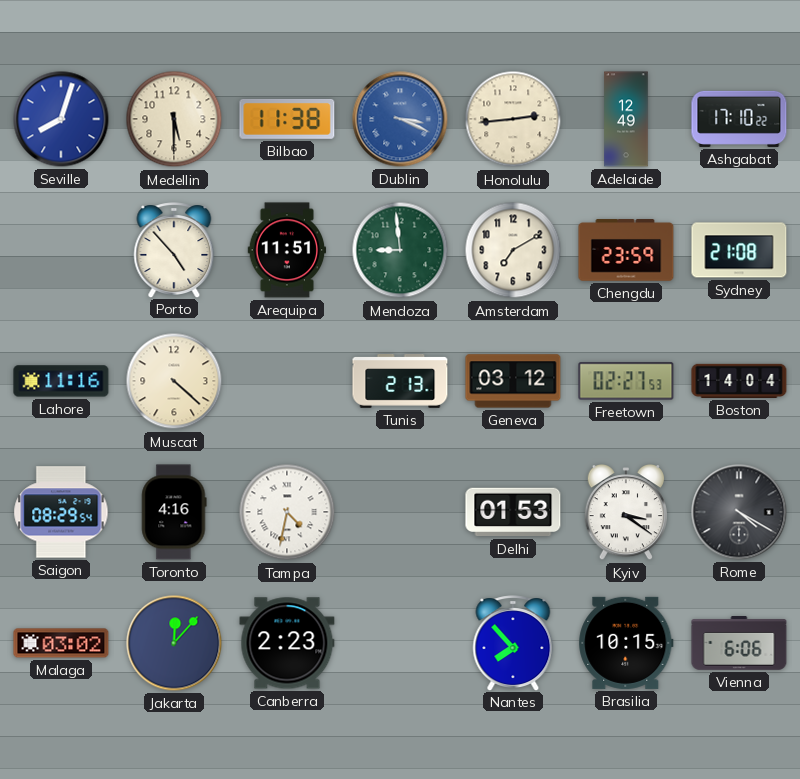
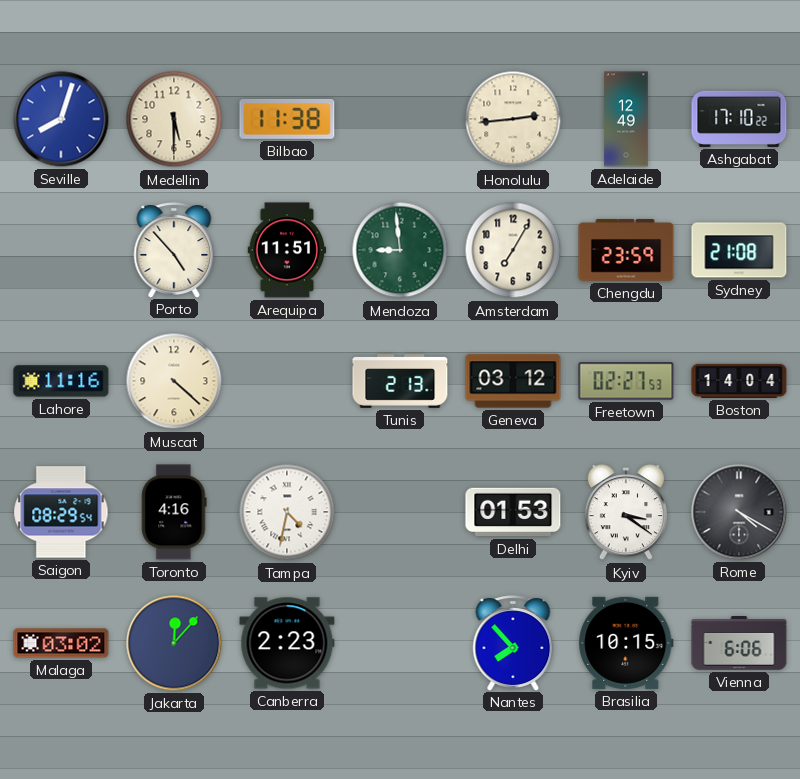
Dublin: 3:19 -> none
Amsterdam: 7:10 -> 7:05
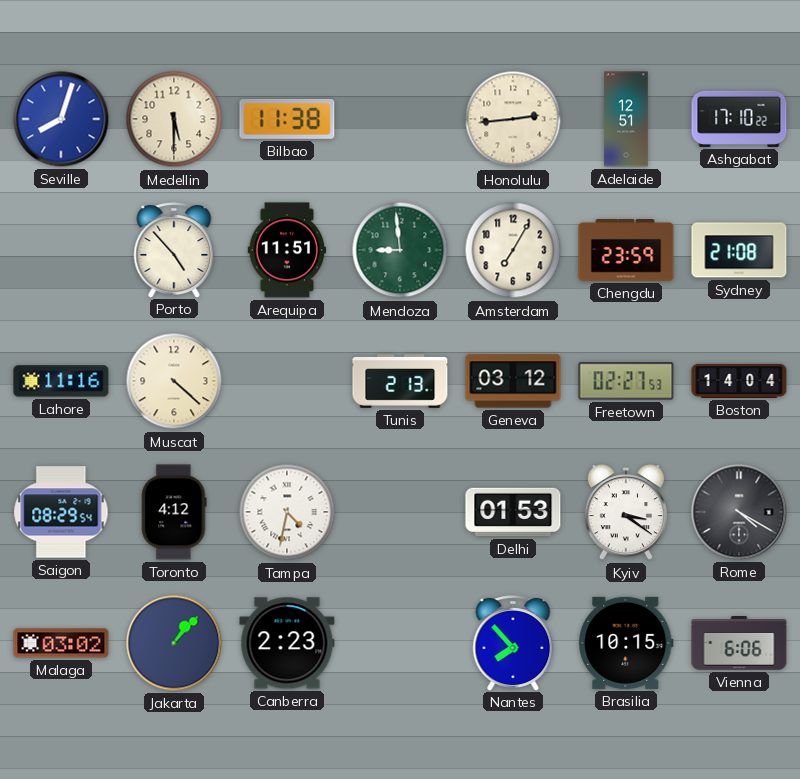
Adelaide: 12:49 -> 12:51
Toronto: 4:16 -> 4:12
Jakarta: 12:07 -> 1:07
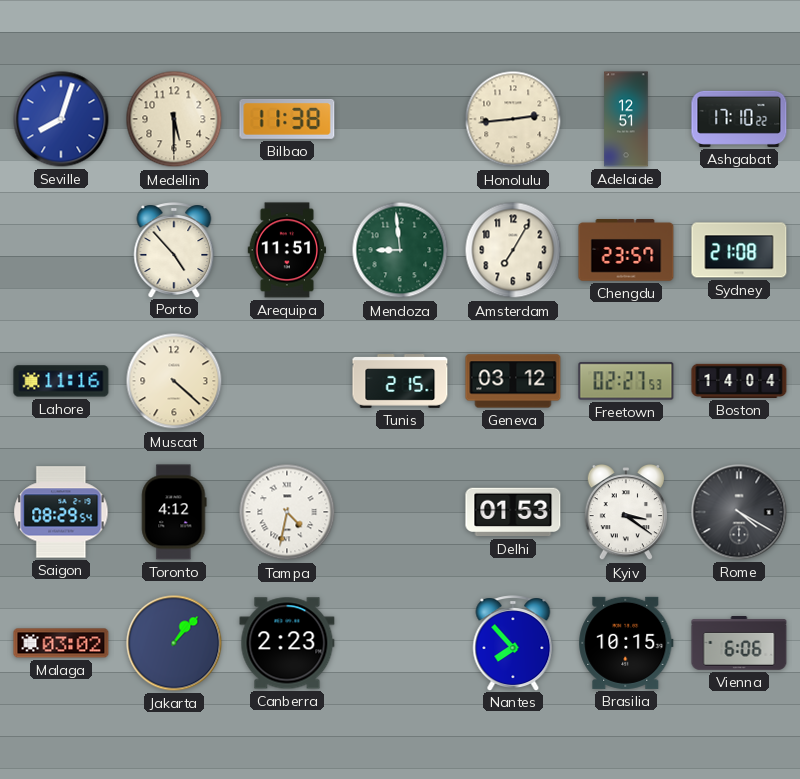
Chengdu: 23:59 -> 23:57
Tunis: 2:13 -> 2:15
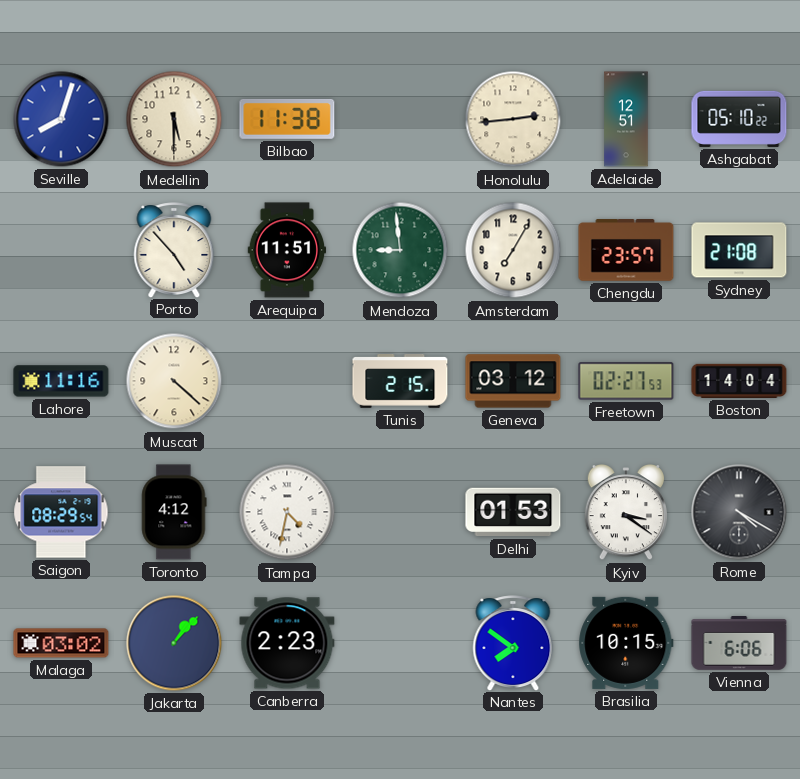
Ashgabat: 17:10 -> 05:10
Nantes: 7:53 -> 7:51
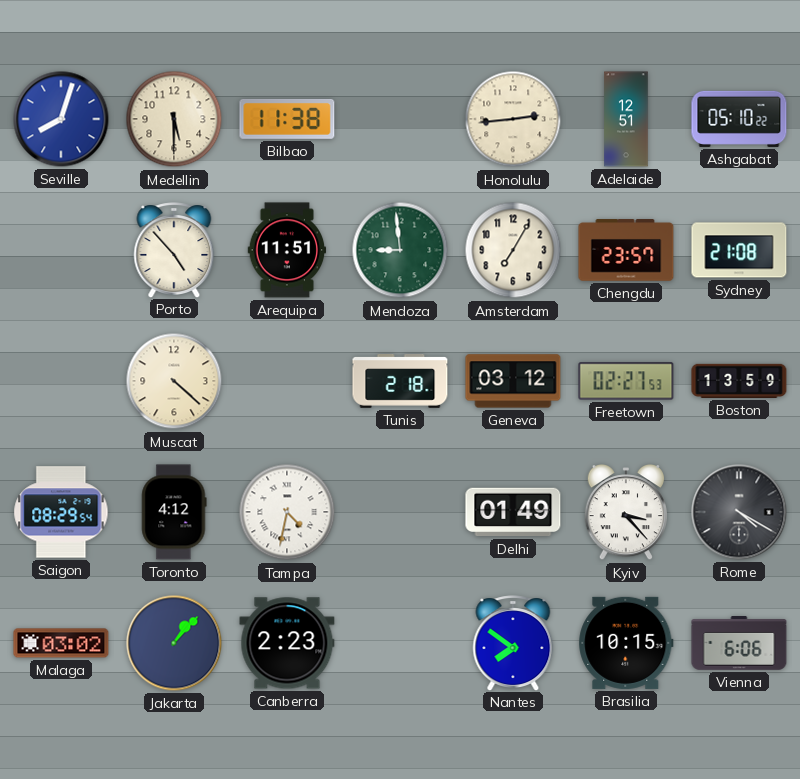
Lahore: 11:16 -> none
Tunis: 2:15 -> 2:18
Boston: 14:04 -> 13:59
Delhi: 01:53 -> 01:49
Kyiv: 3:21 -> 3:23
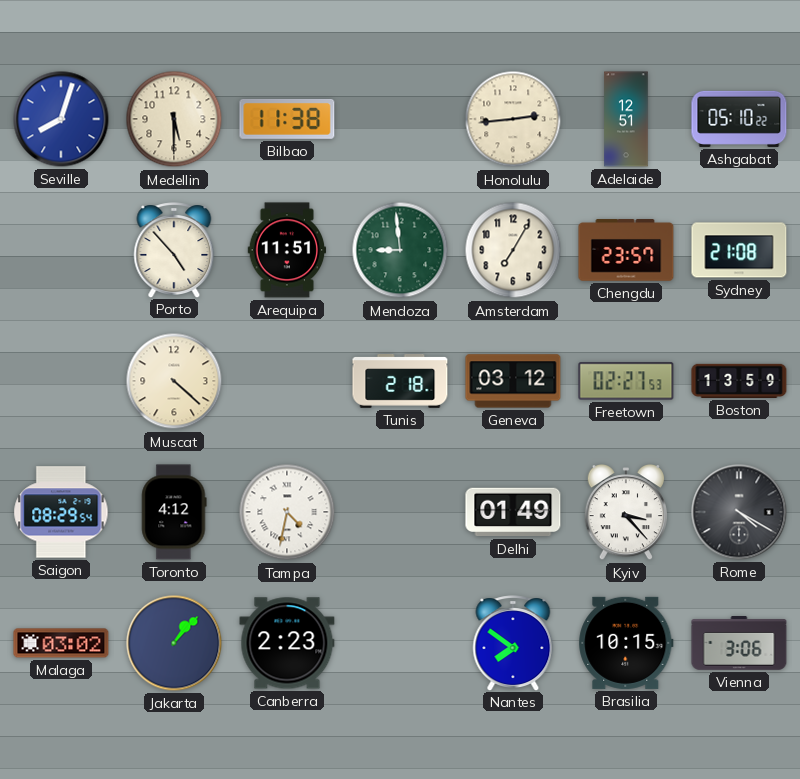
Vienna: 6:06 -> 3:06
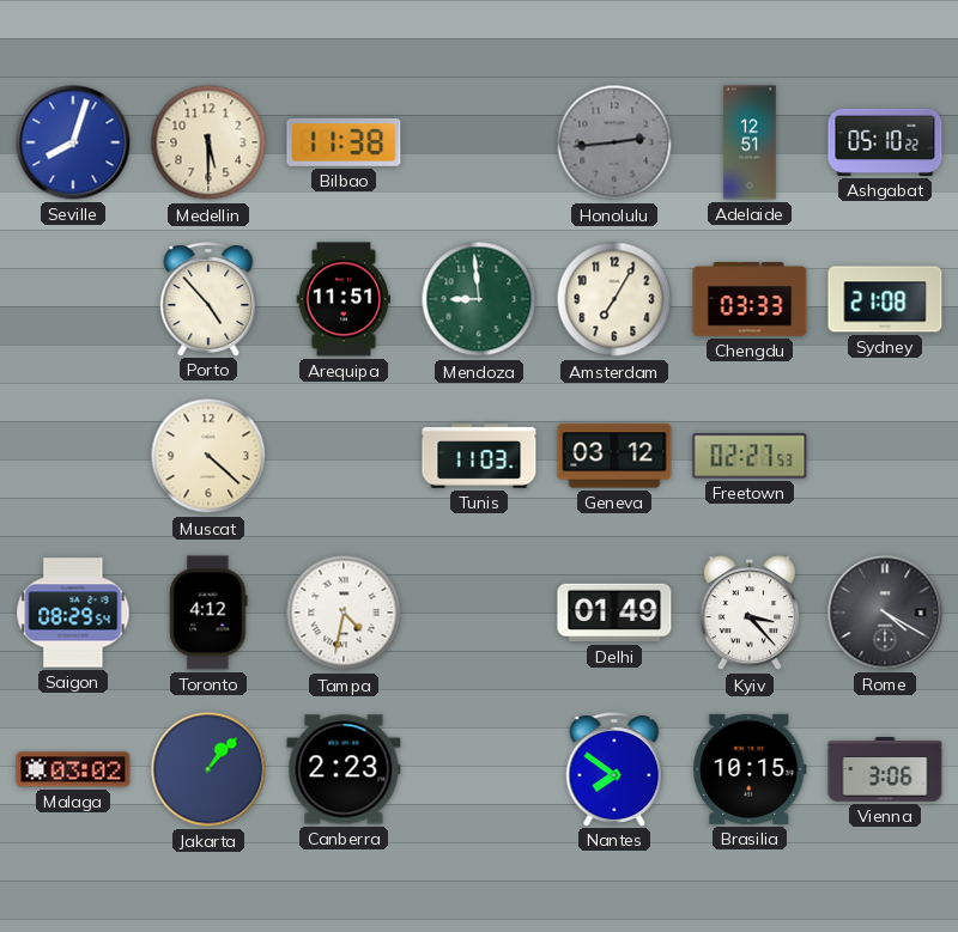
Honolulu dial: cream -> grey
Chengdu: 23:57 -> 03:33
Tunis: 2:18 -> 11:03
Boston: 13:59 -> none
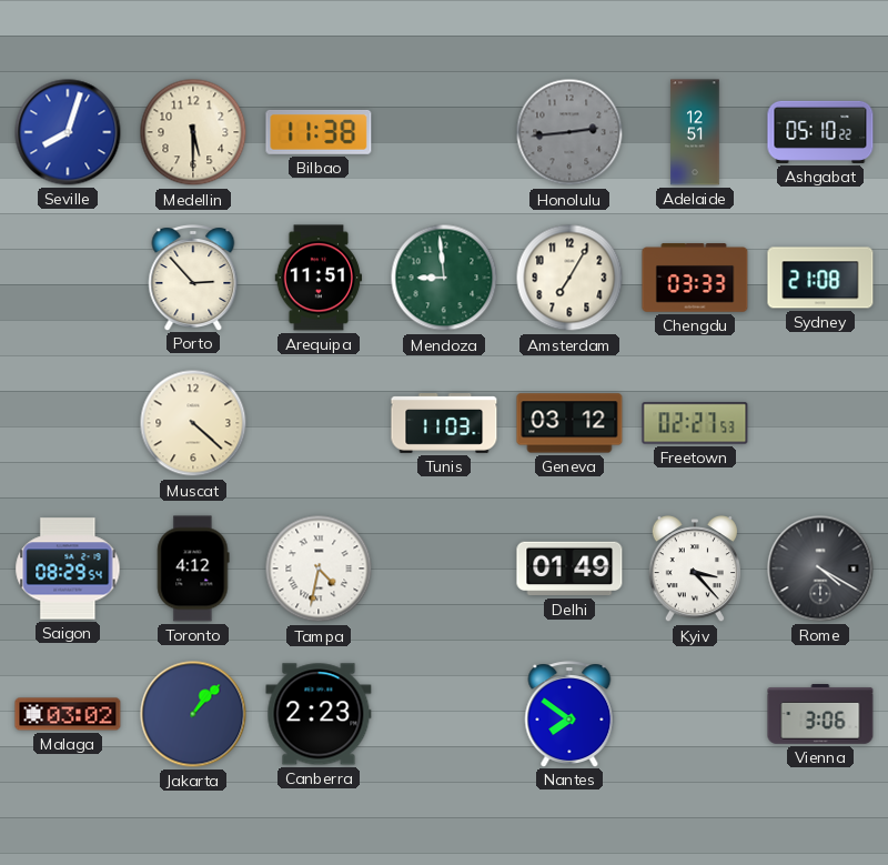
Porto: 4:53 -> 2:53
Brasilia: 10:15 -> none
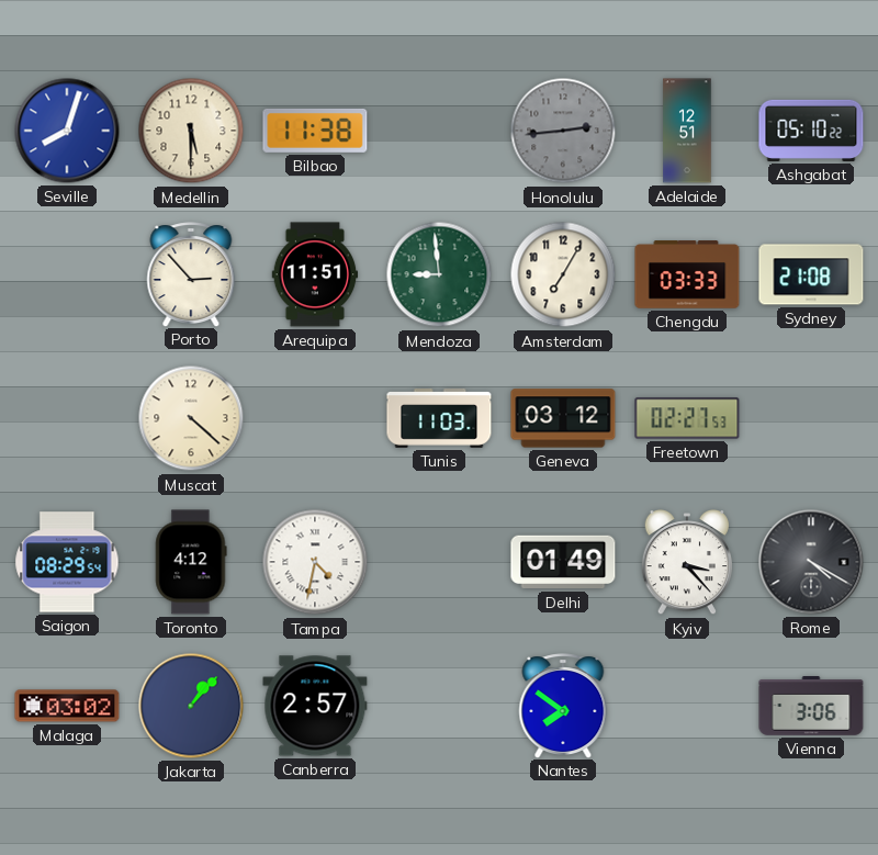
Canberra: 2:23 -> 2:57
